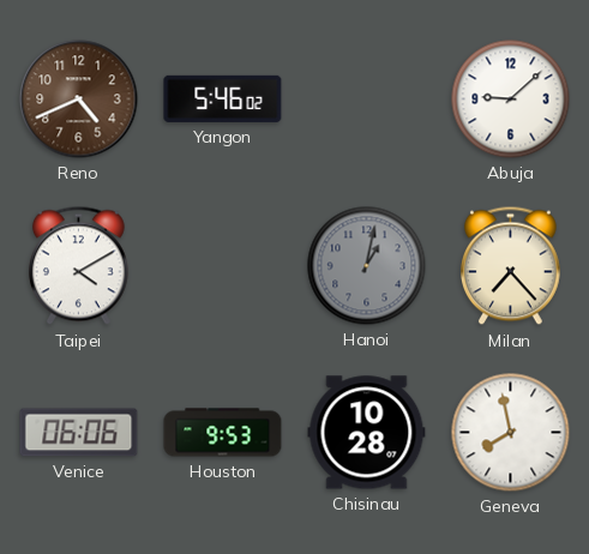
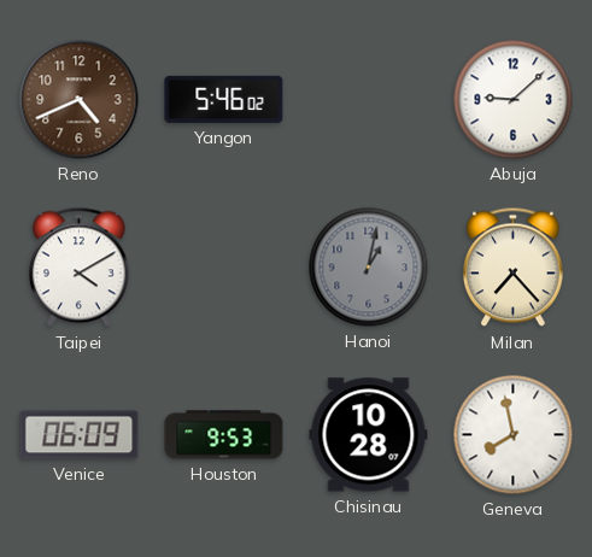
Venice: 06:06 -> 06:09
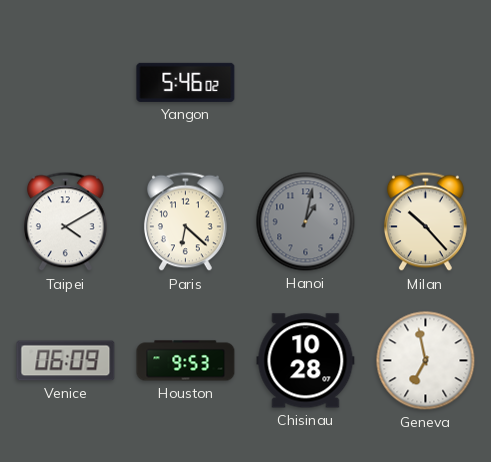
Reno: 4:41 -> none
Abuja: 9:08 -> none
Paris: none -> 6:22
Milan: 7:23 -> 10:23
Geneva: 7:58 -> 6:58
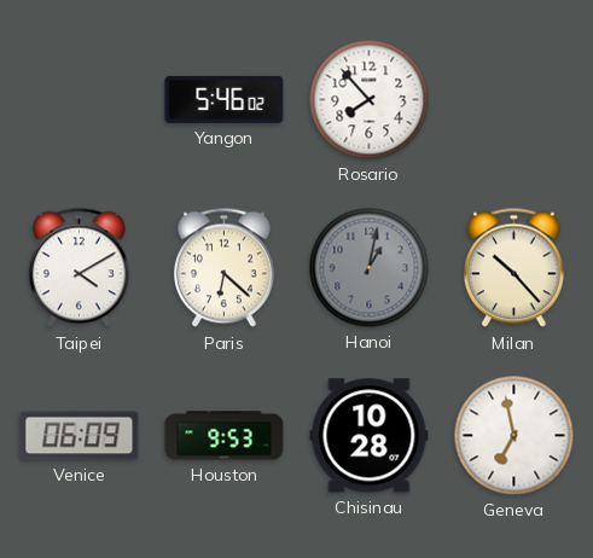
Rosario: none -> 7:53
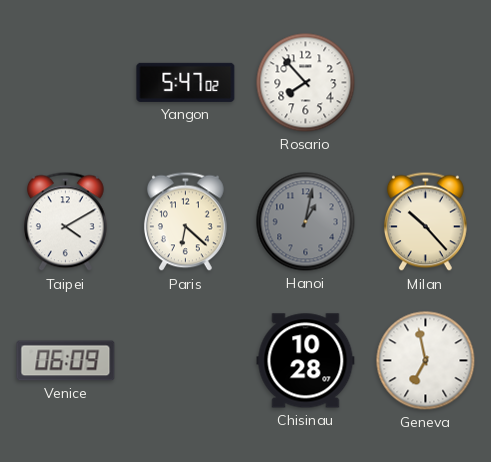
Yangon: 5:46 -> 5:47
Houston: 9:53 -> none
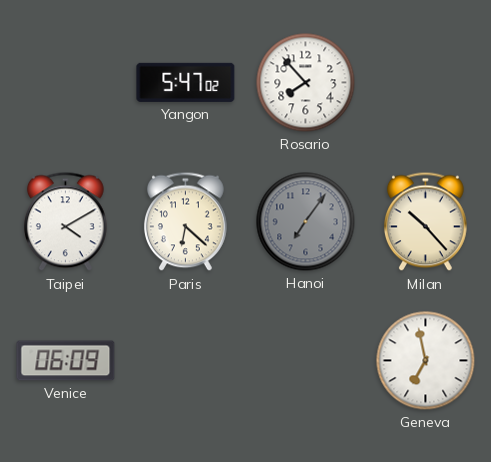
Hanoi: 1:02 -> 7:06
Chisinau: 10:28 -> none
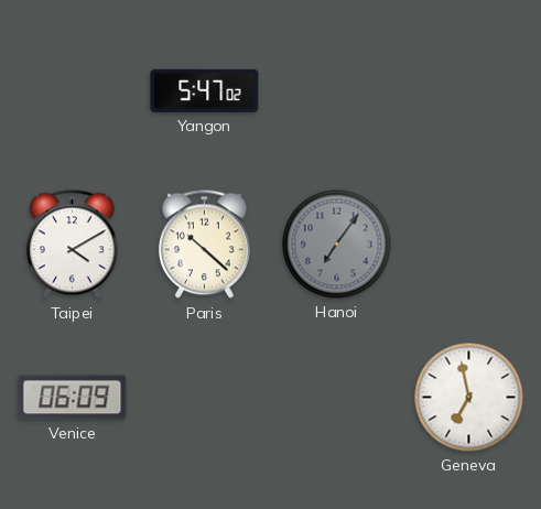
Rosario: 7:53 -> none
Paris: 6:22 -> 10:22
Milan: 10:23 -> none
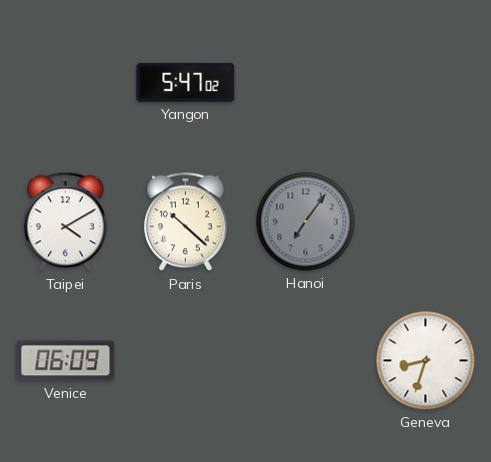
Geneva: 6:58 -> 8:33
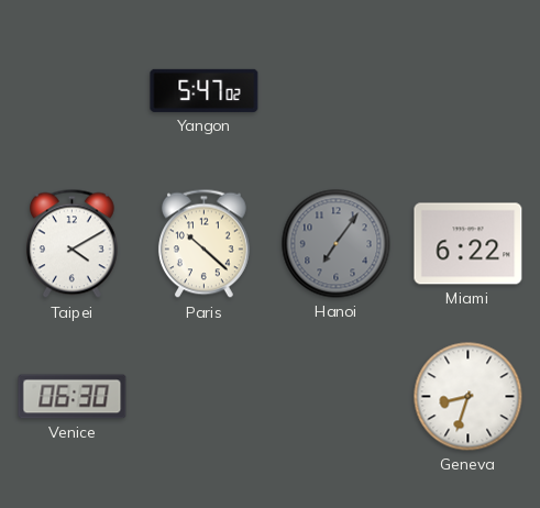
Miami: none -> 6:22
Venice: 06:09 -> 06:30
